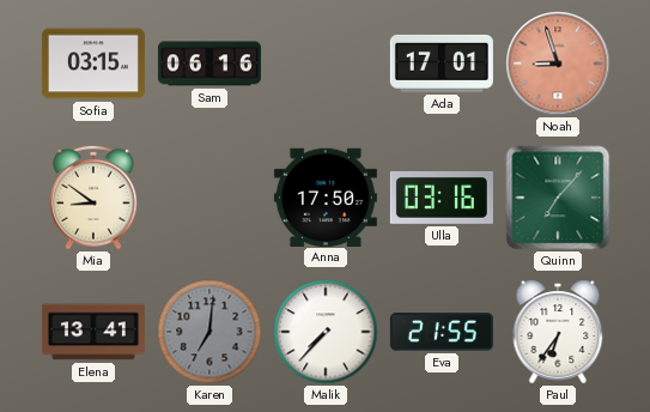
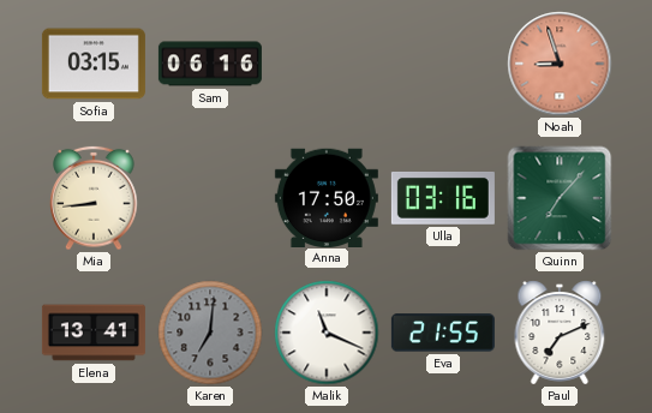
Ada: 17:01 -> none
Mia: 8:51 -> 8:44
Malik: 7:37 -> 11:19
Paul: 6:36 -> 7:11
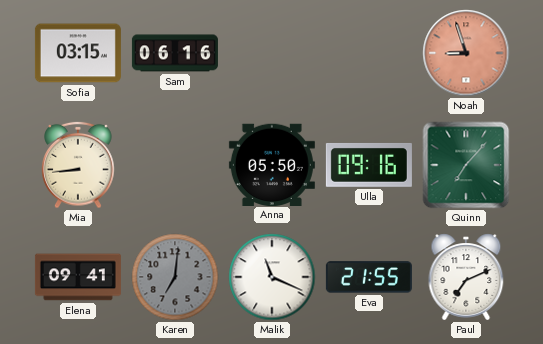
Anna: 17:50 -> 05:50
Ulla: 03:16 -> 09:16
Elena: 13:41 -> 09:41
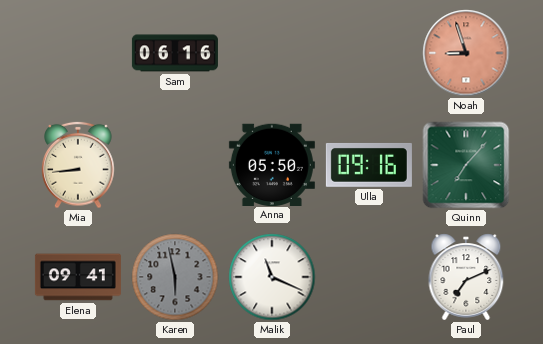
Sofia: 03:15 -> none
Karen: 7:01 -> 5:58
Eva: 21:55 -> none
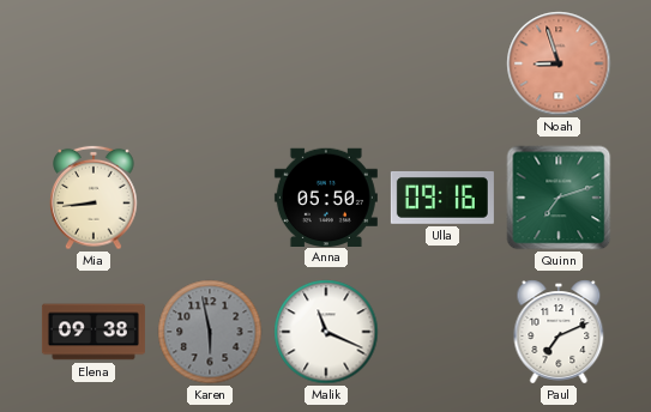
Sam: 06:16 -> none
Quinn: 7:07 -> 7:12
Elena: 09:41 -> 09:38
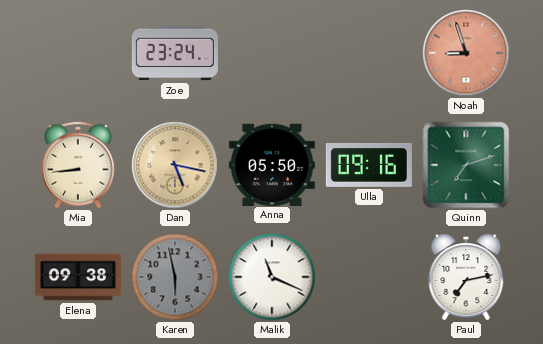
Zoe: none -> 23:24
Dan: none -> 5:17
Paul: 7:11 -> 7:13
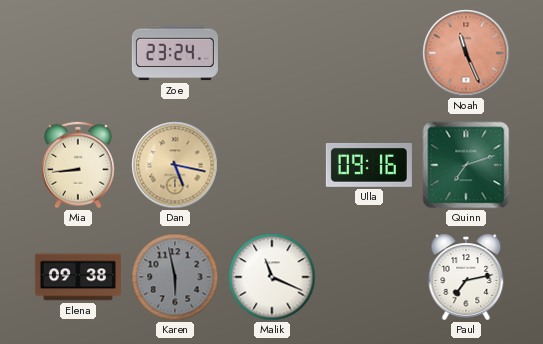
Noah: 8:57 -> 11:26
Anna: 05:50 -> none
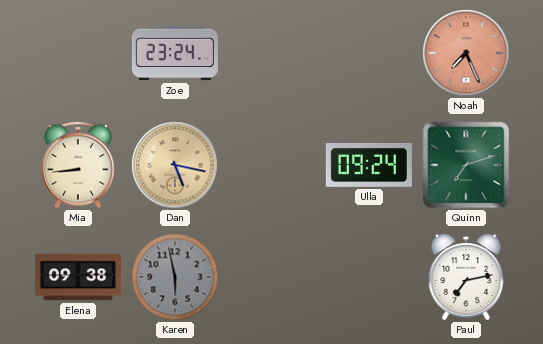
Noah: 11:26 -> 7:26
Ulla: 09:16 -> 09:24
Malik: 11:19 -> none
